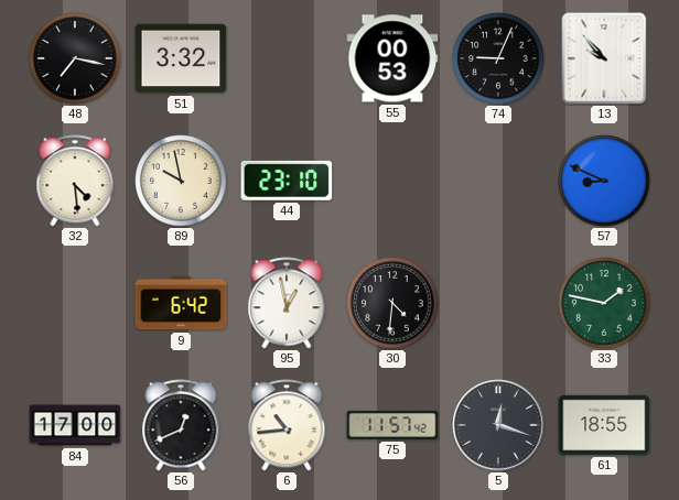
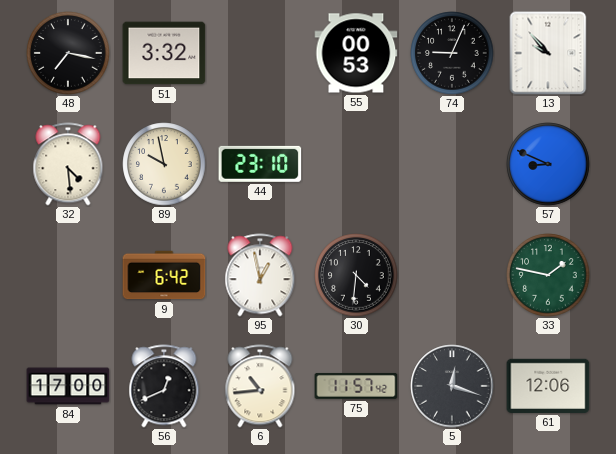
61: 18:55 -> 12:06
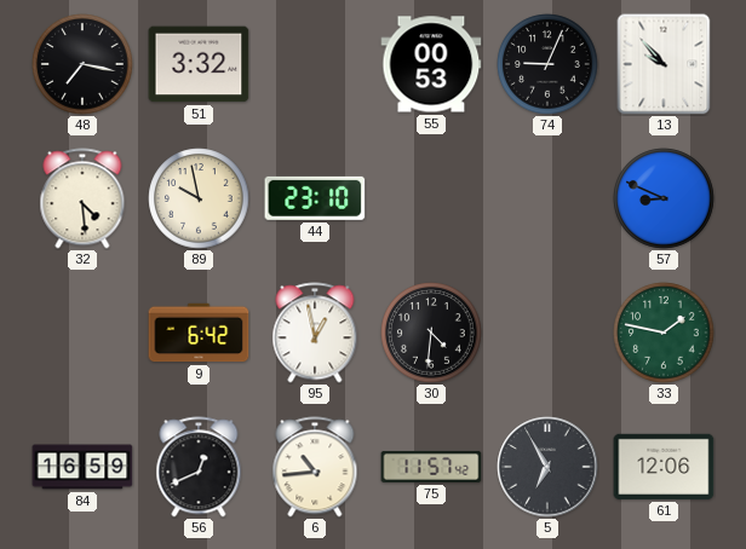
84: 17:00 -> 16:59
5: 12:18 -> 6:55
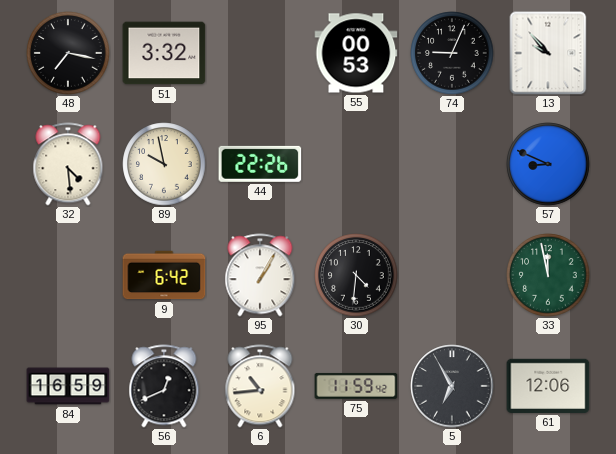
44: 23:10 -> 22:26
95: 12:58 -> 1:05
33: 1:47 -> 11:58
75: 11:57 -> 11:59
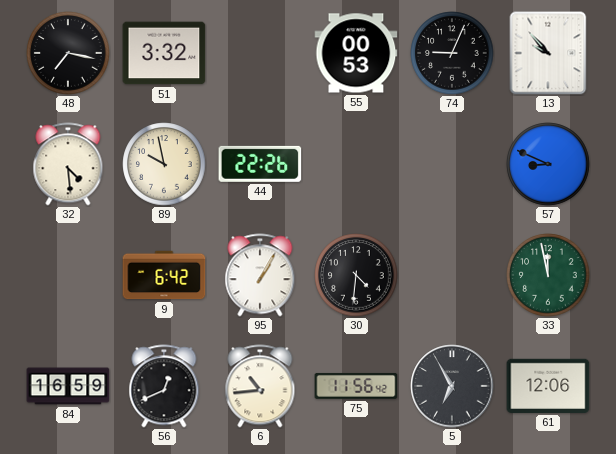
75: 11:59 -> 11:56
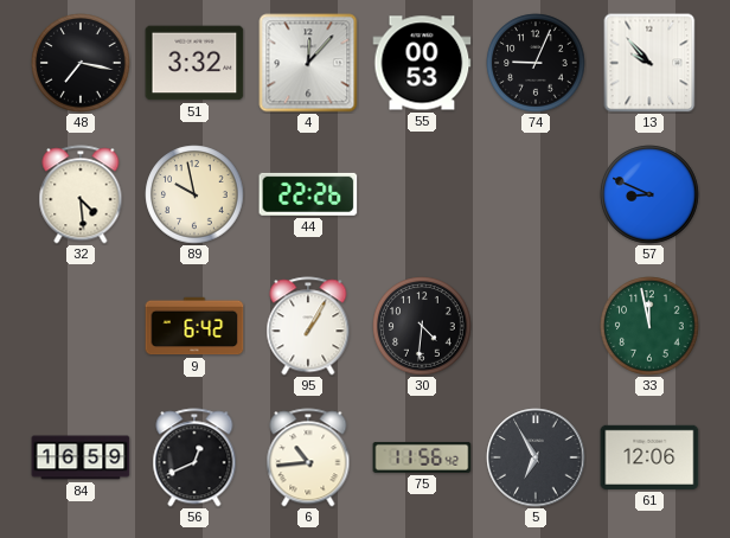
4: none -> 12:07
